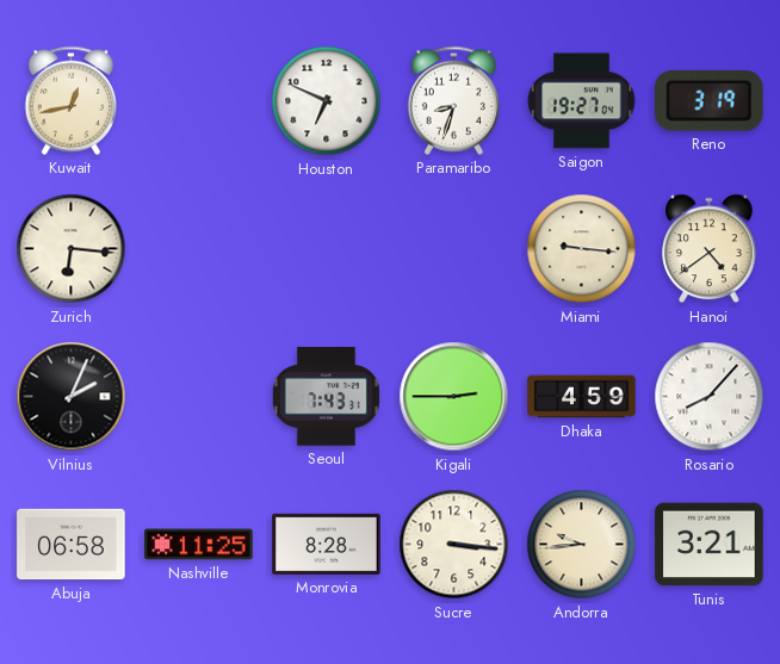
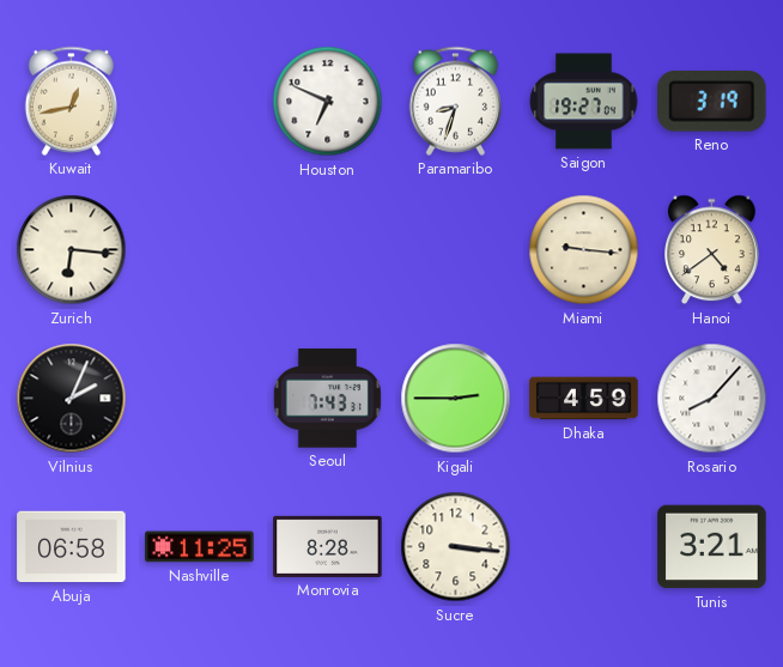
Andorra: 9:44 -> none
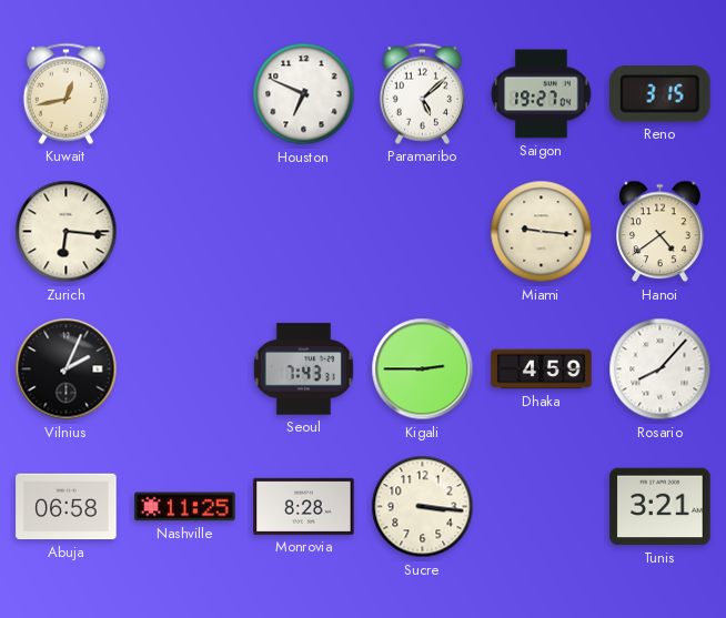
Paramaribo: 8:33 -> 5:08
Reno: 3:19 -> 3:15
